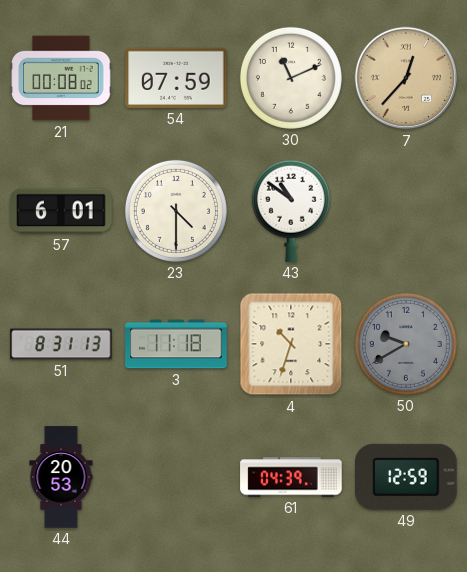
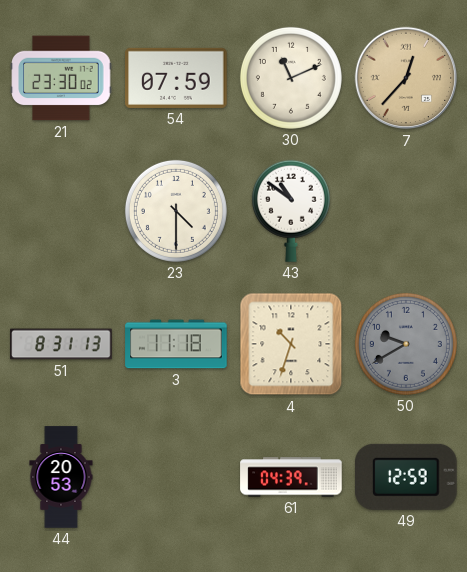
21: 00:08 -> 23:30
57: 6:01 -> none
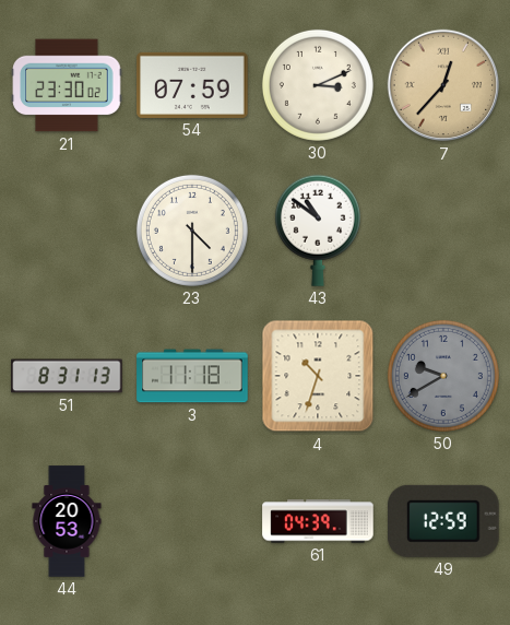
30: 11:11 -> 3:11
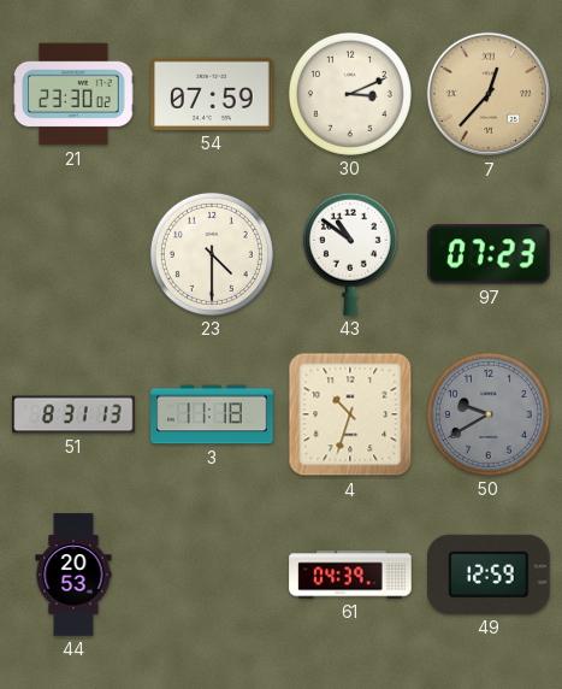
97: none -> 07:23
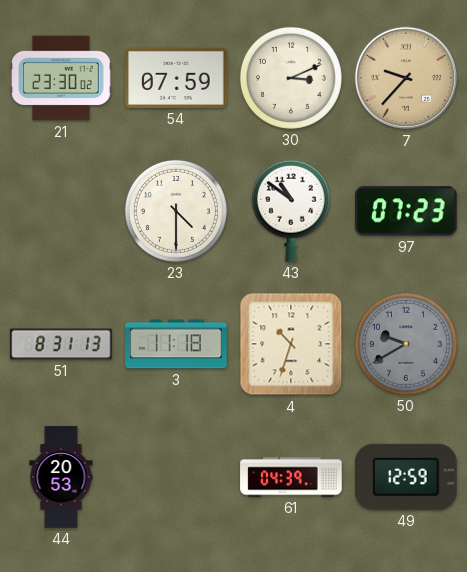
7: 12:37 -> 9:37
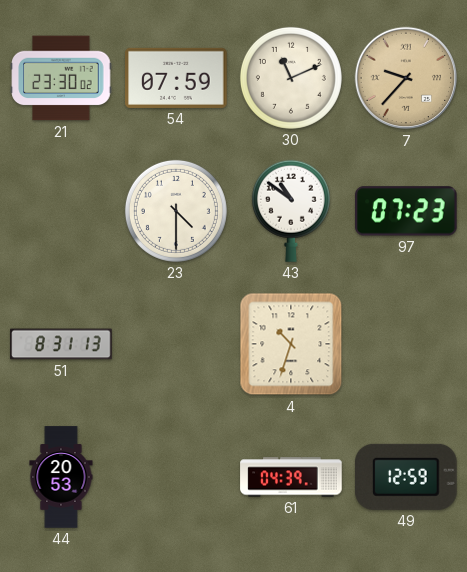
30: 3:11 -> 11:11
3: 11:18 -> none
50: 9:40 -> none
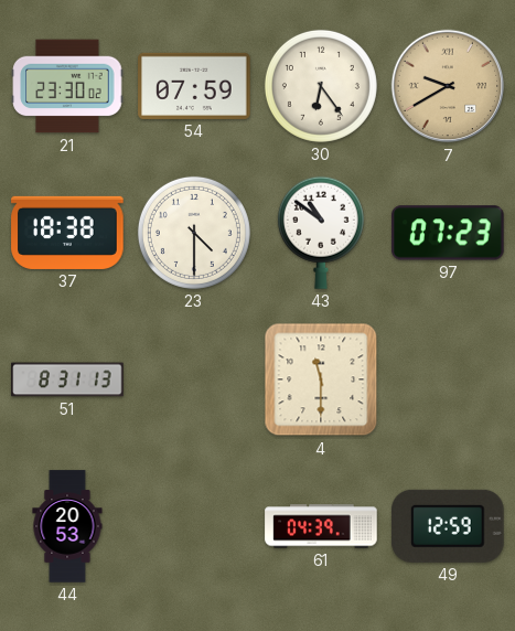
30: 11:11 -> 6:24
7: 9:37 -> 9:40
37: none -> 18:38
4: 10:33 -> 11:30
